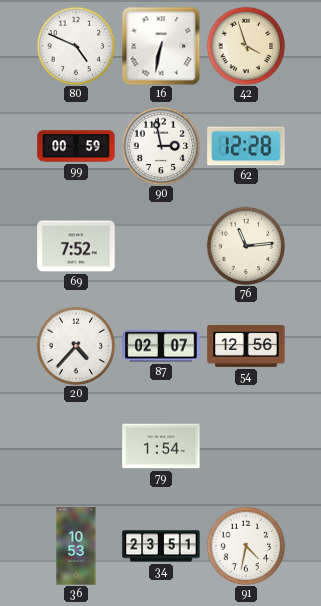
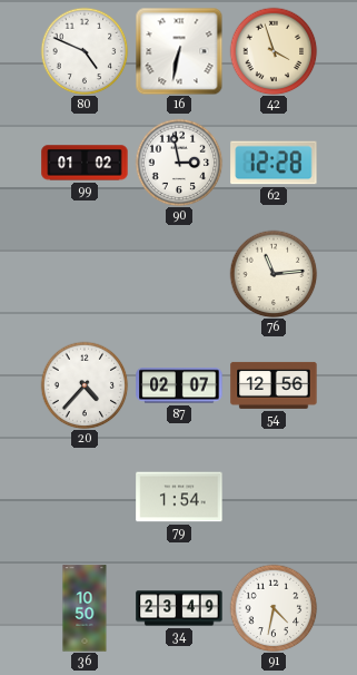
99: 00:59 -> 01:02
69: 7:52 -> none
36: 10:53 -> 10:50
34: 23:51 -> 23:49
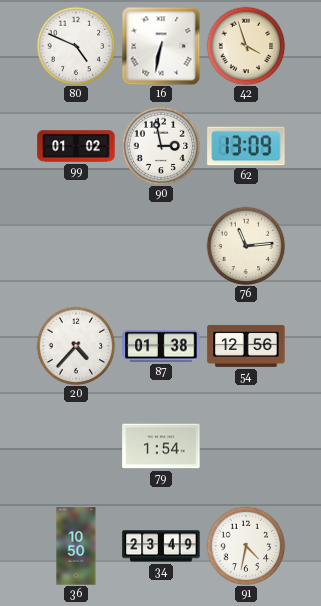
62: 12:28 -> 13:09
87: 02:07 -> 01:38
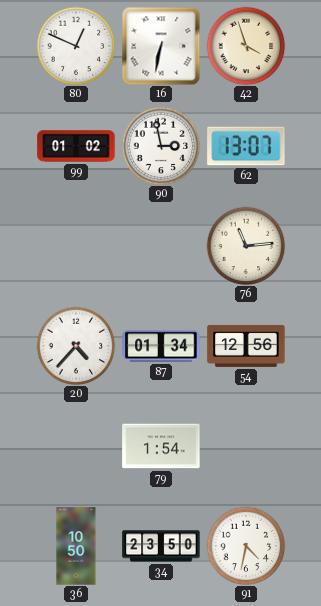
80: 4:49 -> 12:49
62: 13:09 -> 13:07
87: 01:38 -> 01:34
34: 23:49 -> 23:50
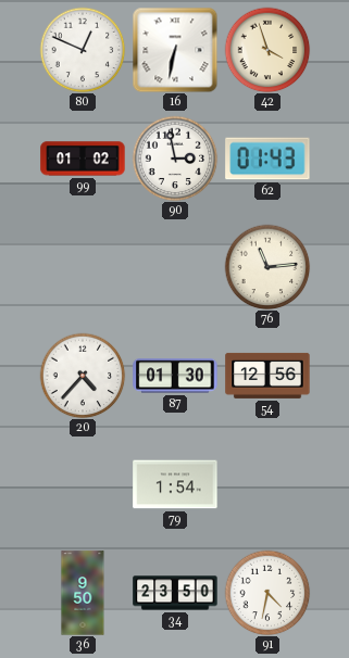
62: 13:07 -> 01:43
87: 01:34 -> 01:30
36: 10:50 -> 9:50
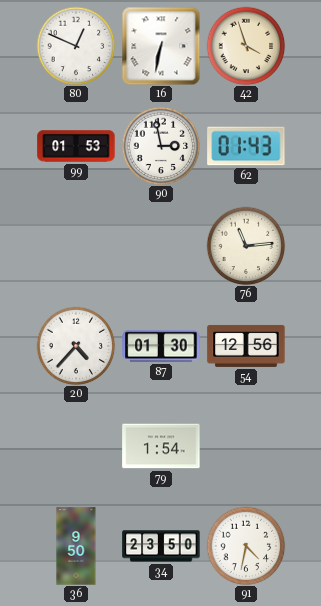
99: 01:02 -> 01:53
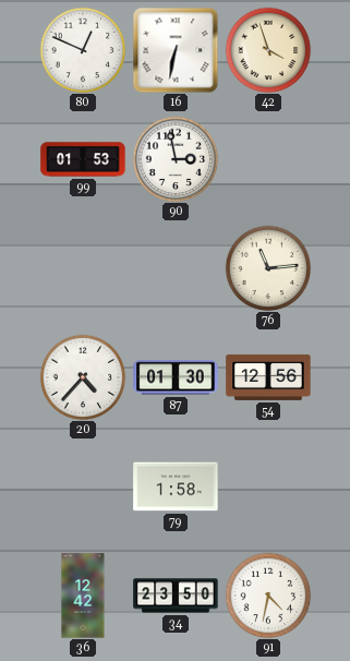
62: 01:43 -> none
79: 1:54 -> 1:58
36: 9:50 -> 12:42
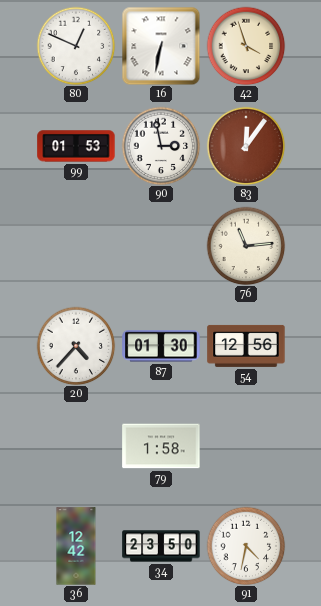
83: none -> 12:06
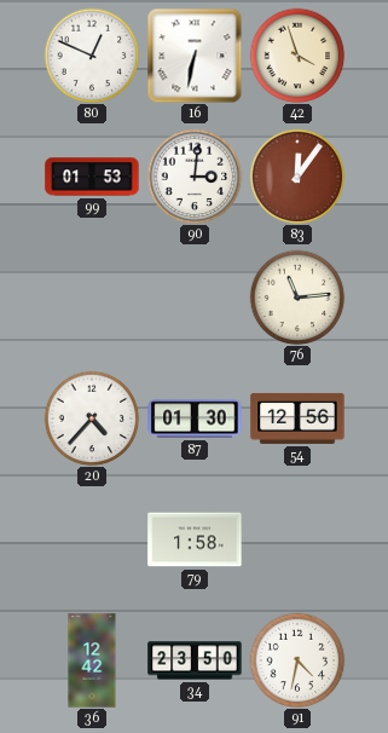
90: 2:58 -> 3:01
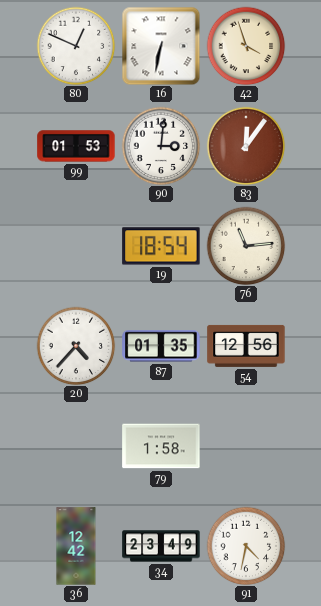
19: none -> 18:54
87: 01:30 -> 01:35
34: 23:50 -> 23:49
